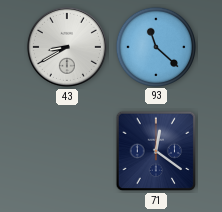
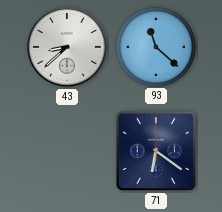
43: 8:40 -> 8:38
71: 12:21 -> 6:21
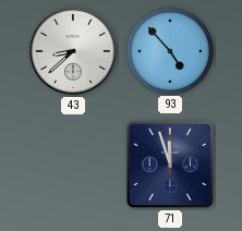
93: 11:22 -> 4:53
71: 6:21 -> 11:57
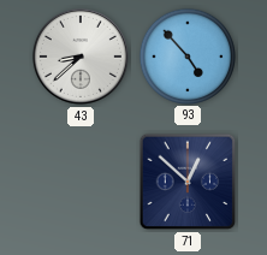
71: 11:57 -> 12:52
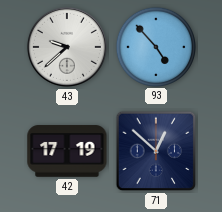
43: 8:38 -> 9:38
42: none -> 17:19
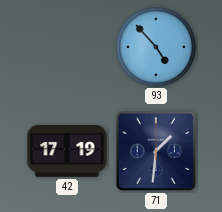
43: 9:38 -> none
71: 12:52 -> 1:31
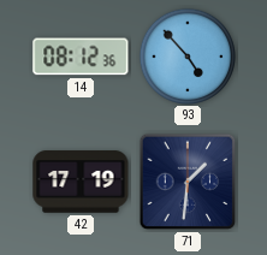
14: none -> 08:12
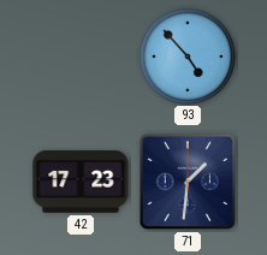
14: 08:12 -> none
42: 17:19 -> 17:23
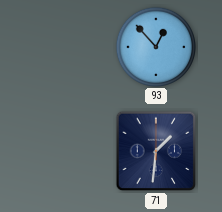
93: 4:53 -> 12:53
42: 17:23 -> none
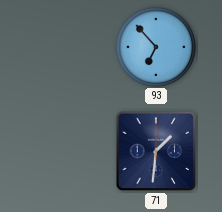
93: 12:53 -> 6:53
